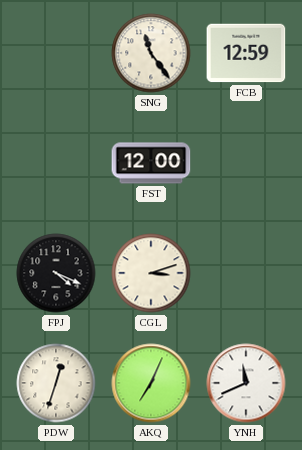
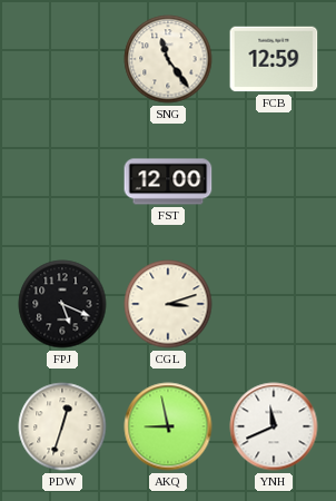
FPJ: 4:19 -> 5:19
AKQ: 7:04 -> 8:58
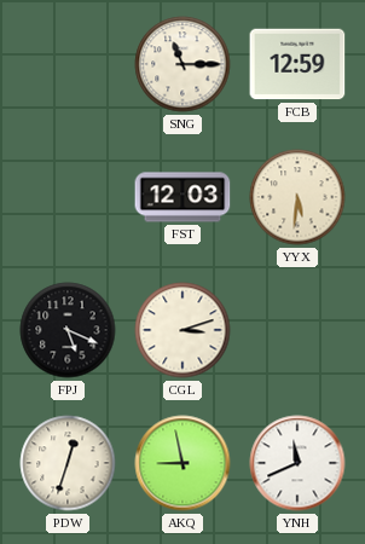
SNG: 11:24 -> 11:15
FST: 12:00 -> 12:03
YYX: none -> 5:31
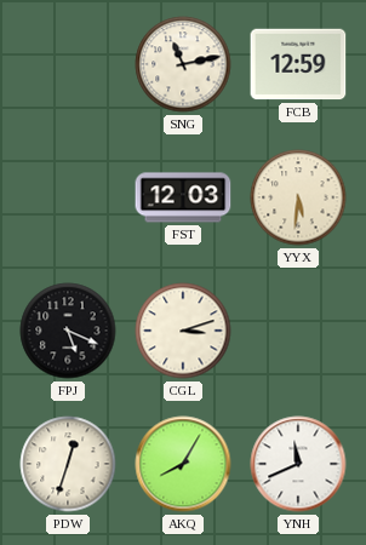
SNG: 11:15 -> 11:13
AKQ: 8:58 -> 8:05
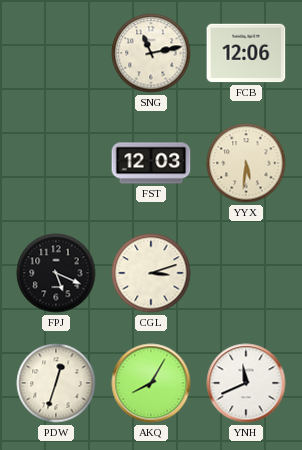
FCB: 12:59 -> 12:06
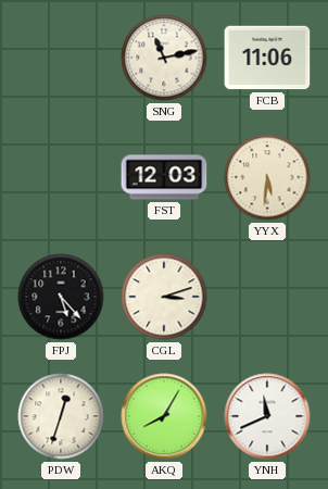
FCB: 12:06 -> 11:06
FPJ: 5:19 -> 5:23
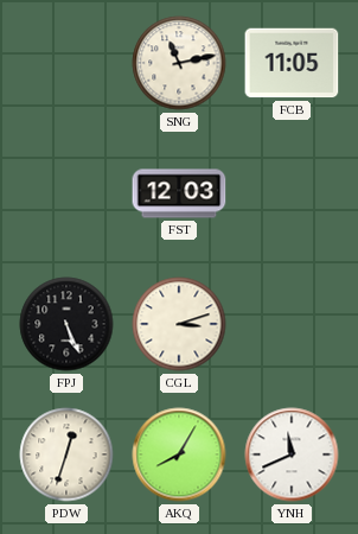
FCB: 11:06 -> 11:05
YYX: 5:31 -> none
FPJ: 5:23 -> 5:26
